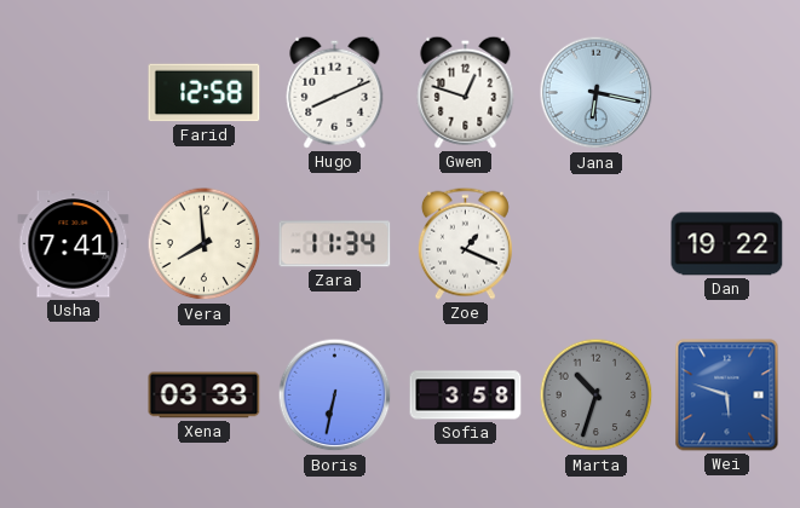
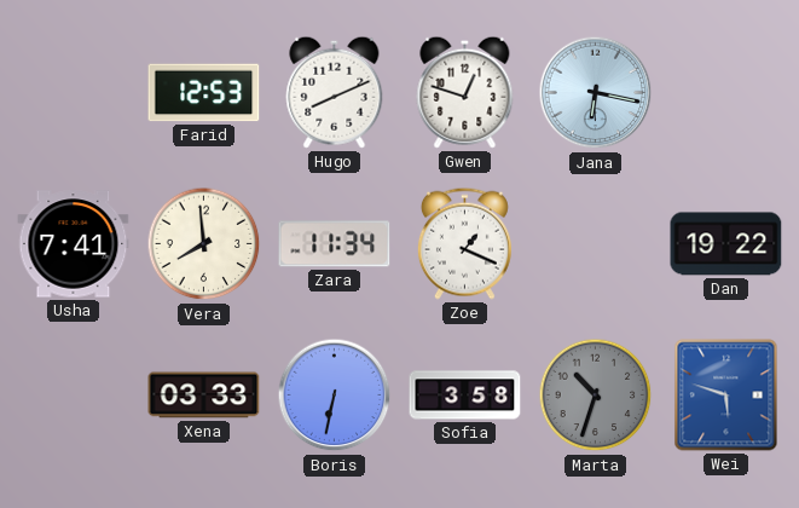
Farid: 12:58 -> 12:53
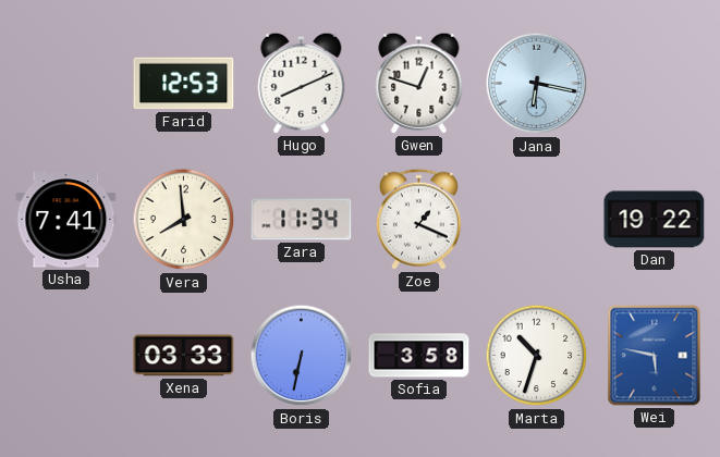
Marta dial: grey -> white
Wei: 5:48 -> 5:47
